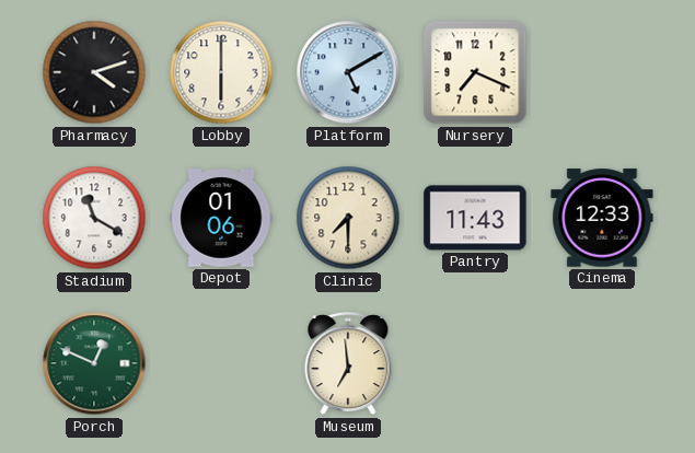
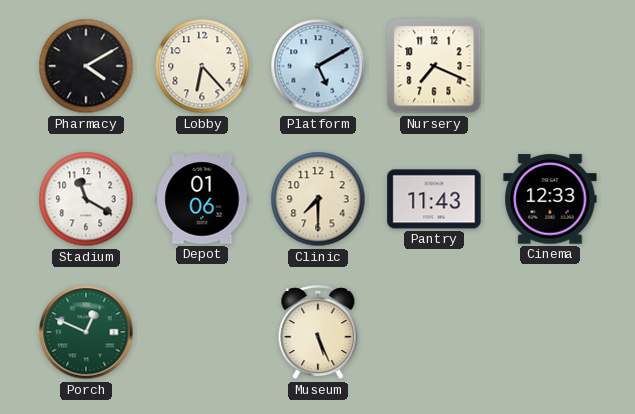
Pharmacy: 4:12 -> 4:10
Lobby: 6:00 -> 6:23
Museum: 6:59 -> 5:26
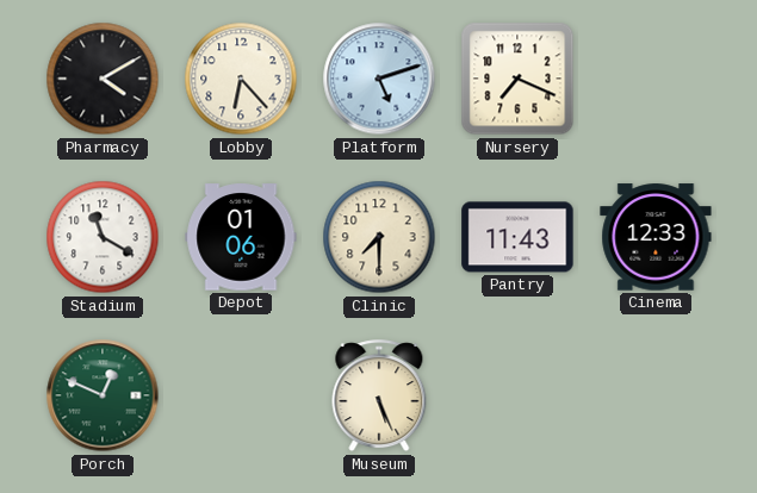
Platform: 5:10 -> 5:12
